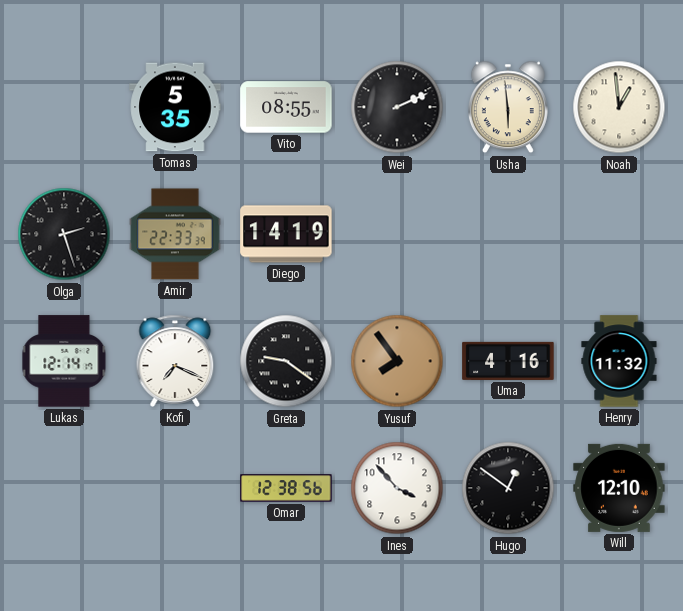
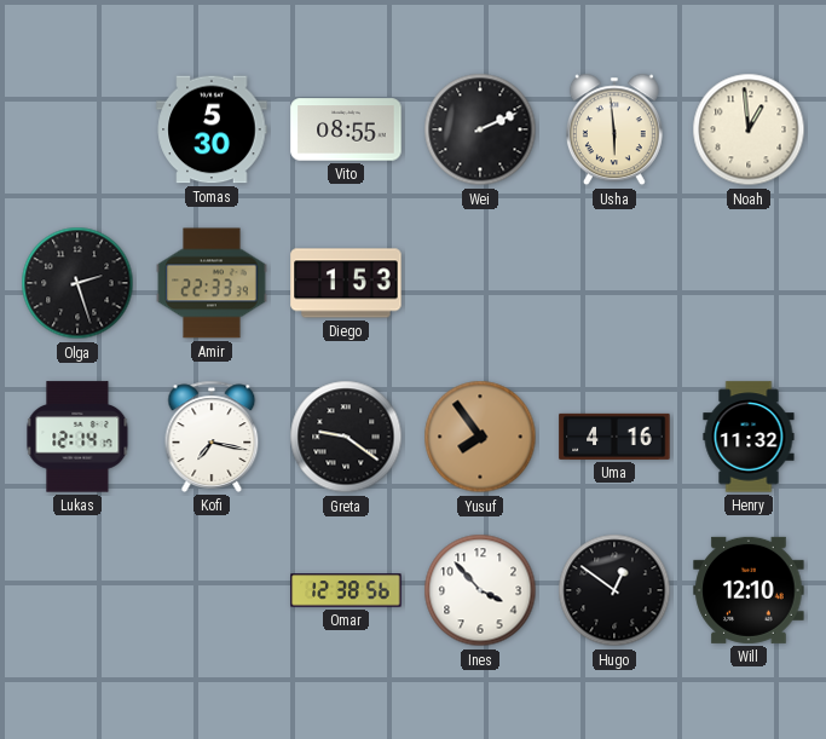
Tomas: 5:35 -> 5:30
Diego: 14:19 -> 1:53
Kofi: 7:19 -> 7:17
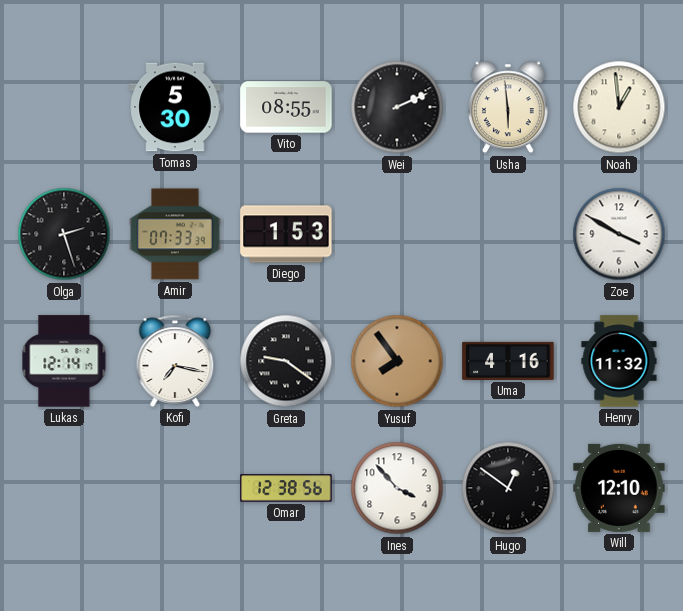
Amir: 22:33 -> 07:33
Zoe: none -> 3:50
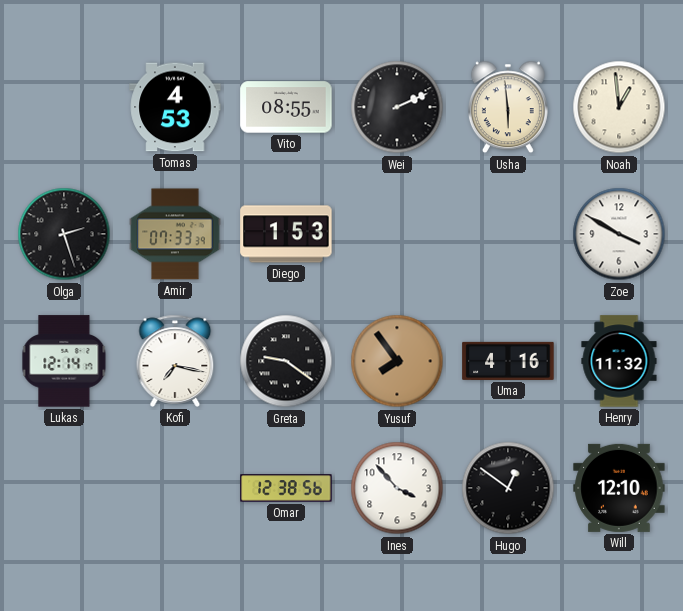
Tomas: 5:30 -> 4:53
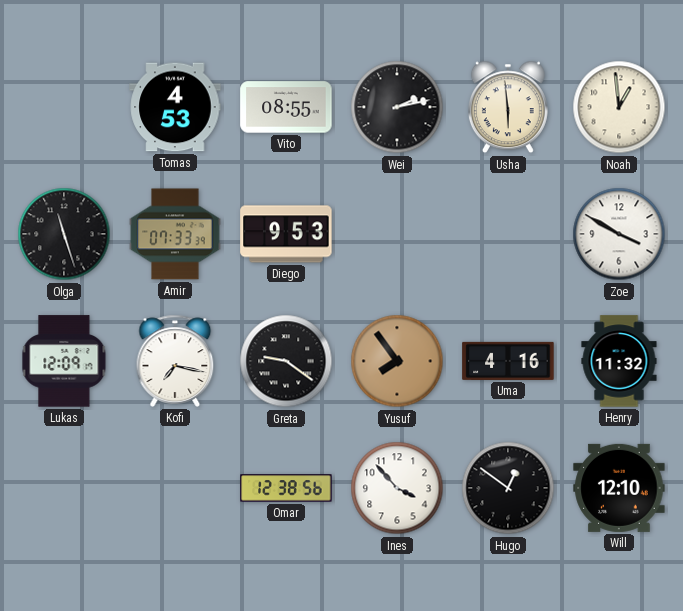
Wei: 2:11 -> 2:13
Olga: 2:27 -> 11:27
Diego: 1:53 -> 9:53
Lukas: 12:14 -> 12:09
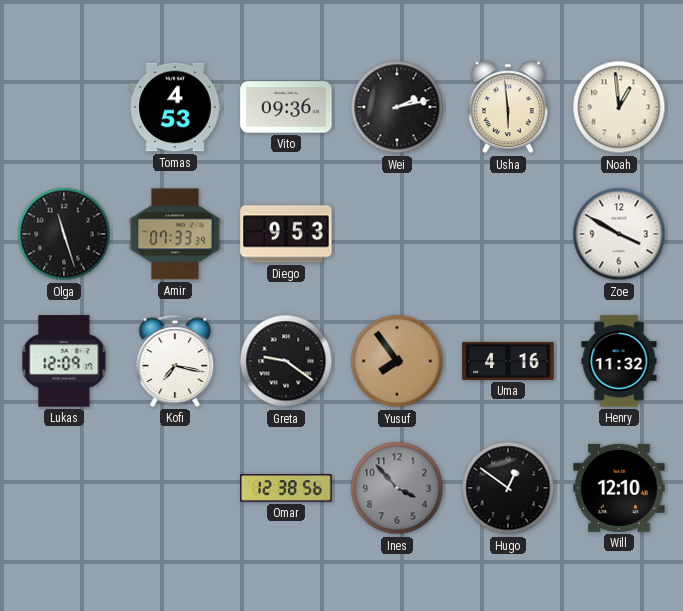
Vito: 08:55 -> 09:36
Ines dial: white -> grey
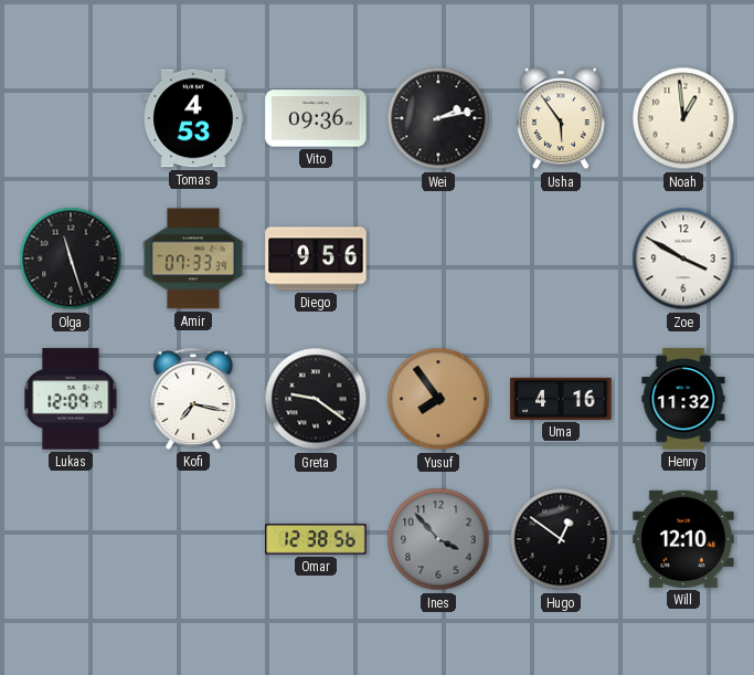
Usha: 5:59 -> 5:54
Diego: 9:53 -> 9:56
